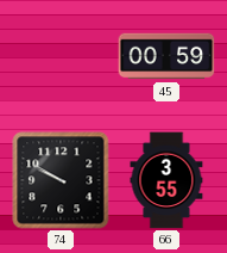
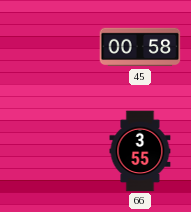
45: 00:59 -> 00:58
74: 9:50 -> none
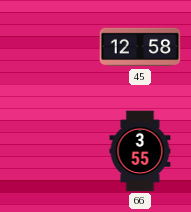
45: 00:58 -> 12:58
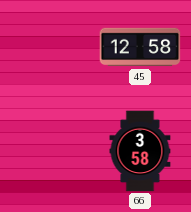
66: 3:55 -> 3:58
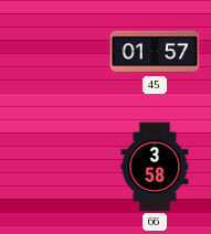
45: 12:58 -> 01:57
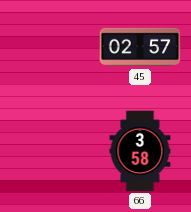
45: 01:57 -> 02:57
